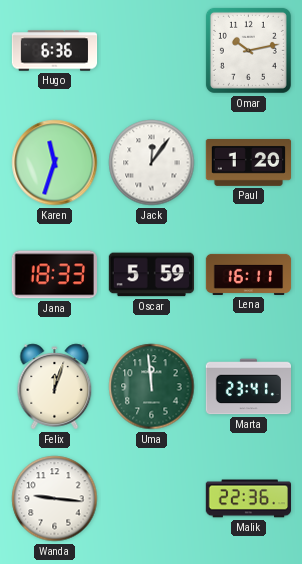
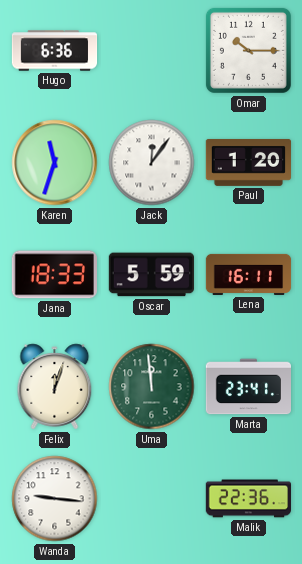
Omar: 10:13 -> 10:15
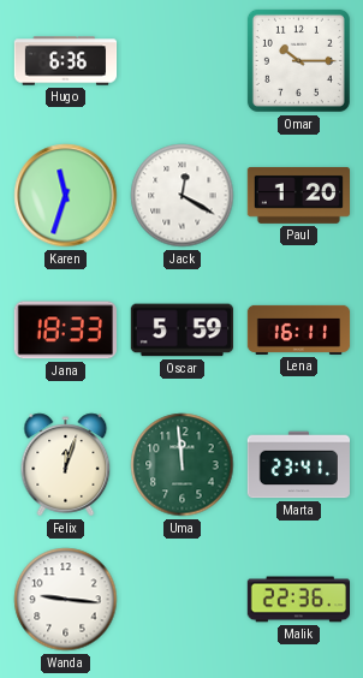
Jack: 12:06 -> 12:20
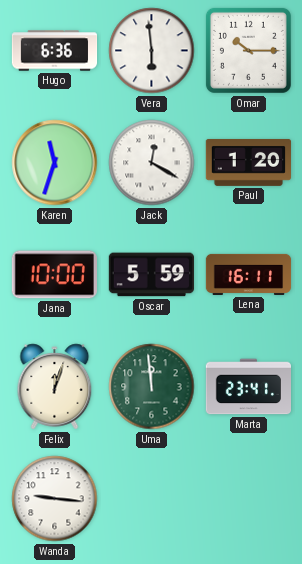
Vera: none -> 5:59
Jana: 18:33 -> 10:00
Malik: 22:36 -> none
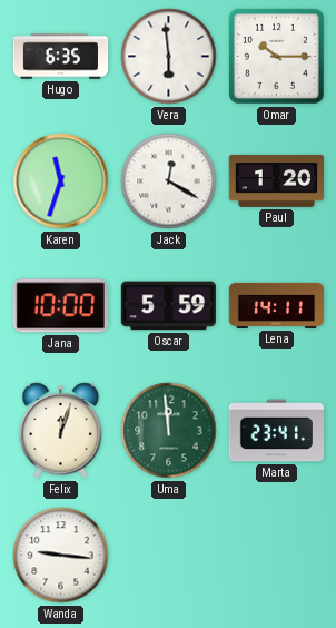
Hugo: 6:36 -> 6:35
Lena: 16:11 -> 14:11
